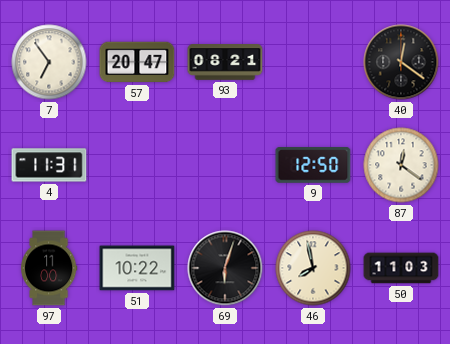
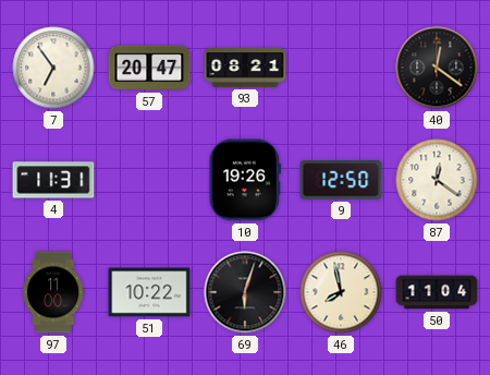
10: none -> 19:26
50: 11:03 -> 11:04
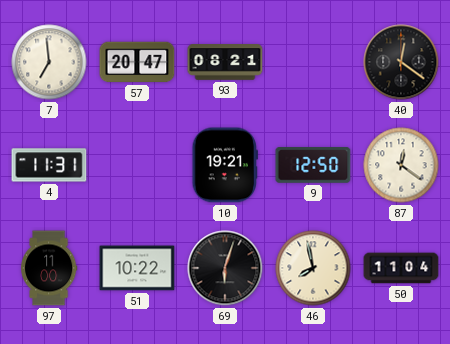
7: 6:54 -> 6:59
10: 19:26 -> 19:21
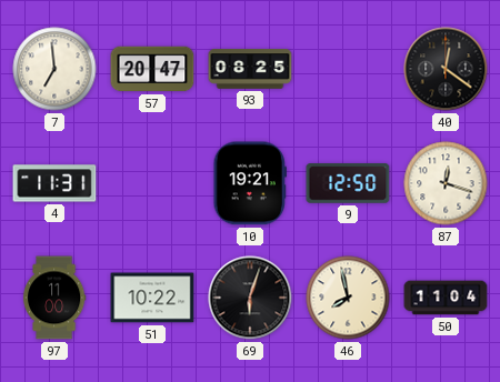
93: 08:21 -> 08:25
87: 12:21 -> 12:18
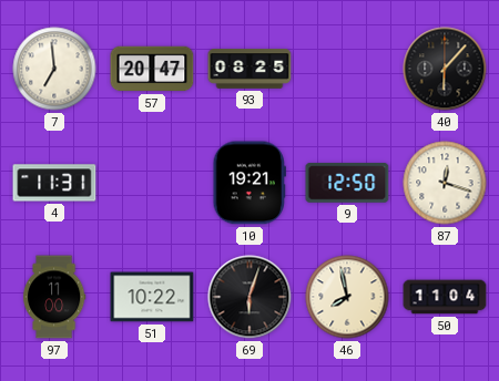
40: 12:21 -> 6:07
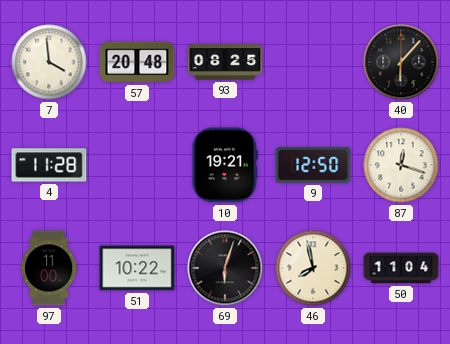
7: 6:59 -> 3:59
57: 20:47 -> 20:48
4: 11:31 -> 11:28
